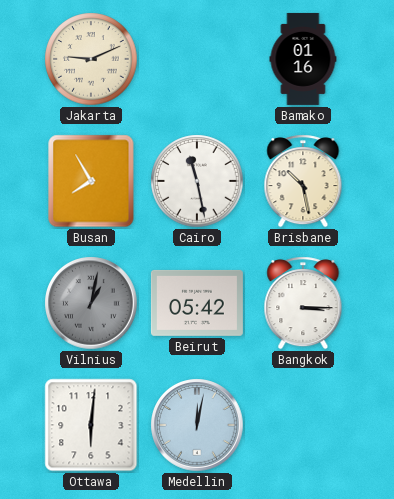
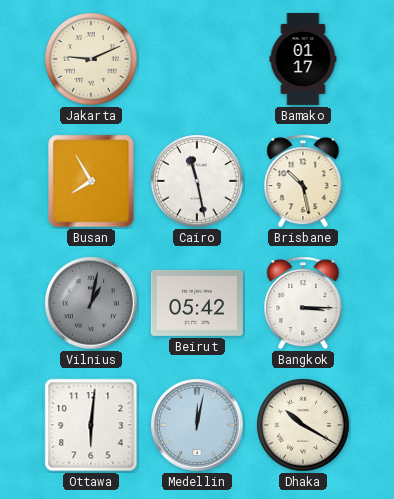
Bamako: 01:16 -> 01:17
Dhaka: none -> 10:20
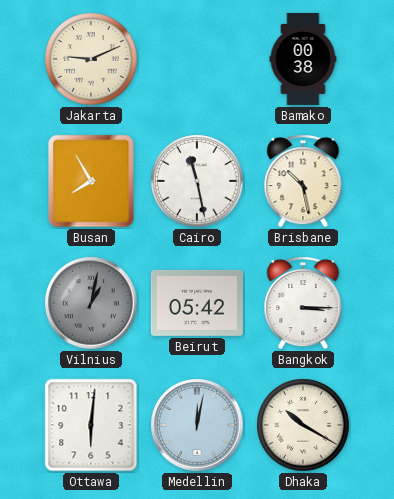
Bamako: 01:17 -> 00:38
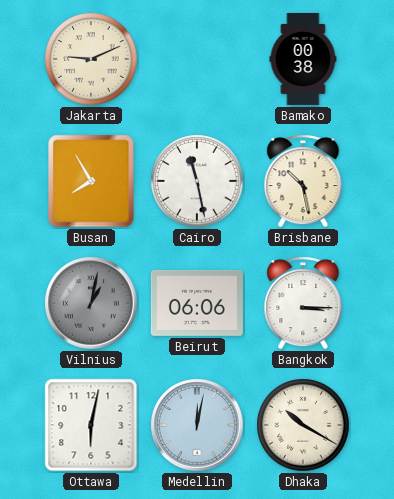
Beirut: 05:42 -> 06:06
Ottawa: 6:01 -> 6:02
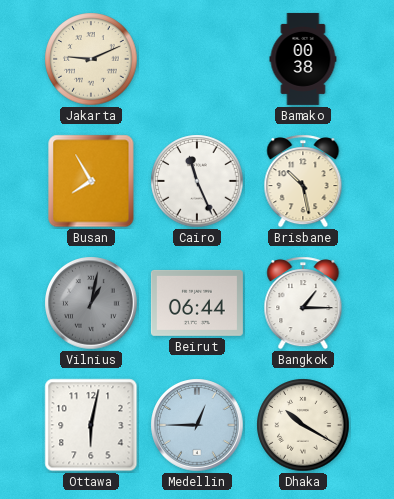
Cairo: 11:28 -> 11:26
Beirut: 06:06 -> 06:44
Bangkok: 3:15 -> 1:15
Medellin: 12:02 -> 12:45
